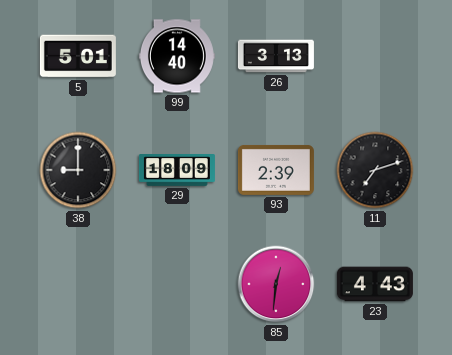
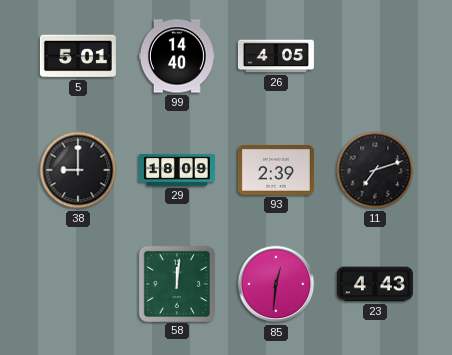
26: 3:13 -> 4:05
58: none -> 12:01
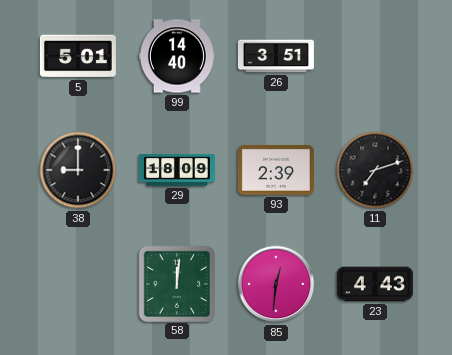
26: 4:05 -> 3:51
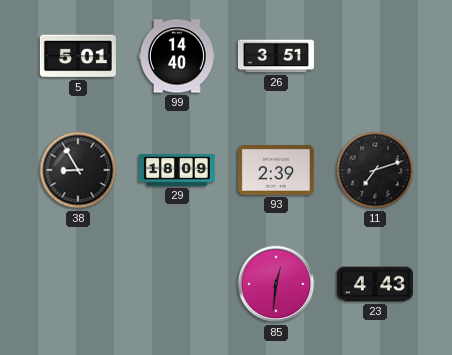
38: 9:00 -> 8:55
58: 12:01 -> none
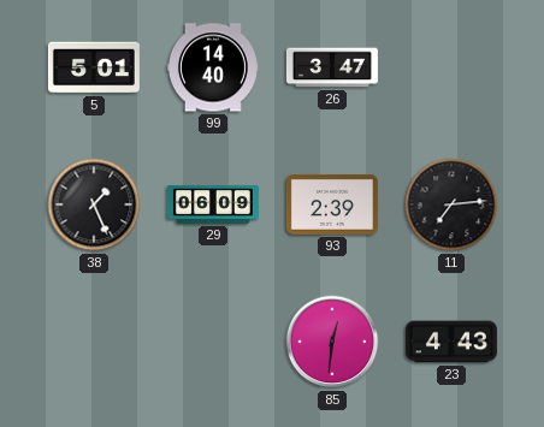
26: 3:51 -> 3:47
38: 8:55 -> 1:26
29: 18:09 -> 06:09
11: 7:12 -> 7:14
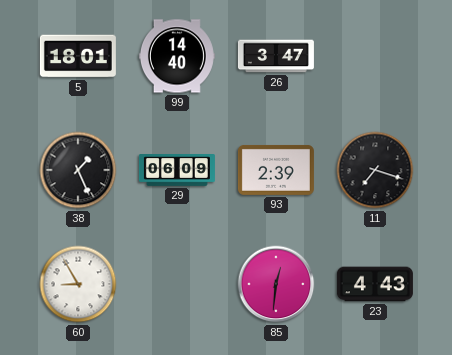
5: 5:01 -> 18:01
11: 7:14 -> 7:18
60: none -> 8:55
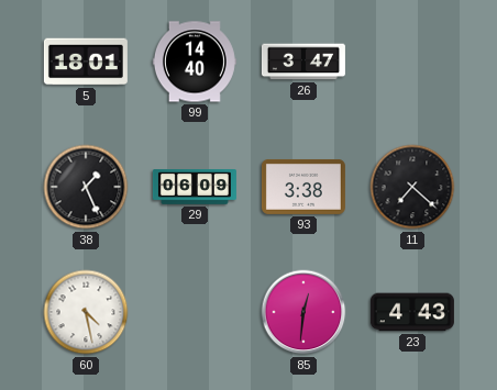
93: 2:39 -> 3:38
11: 7:18 -> 7:22
60: 8:55 -> 4:28
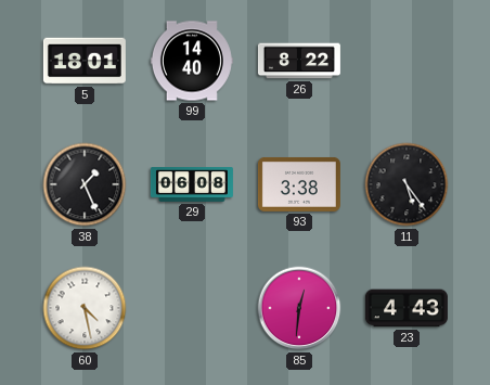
26: 3:47 -> 8:22
29: 06:09 -> 06:08
11: 7:22 -> 5:24
